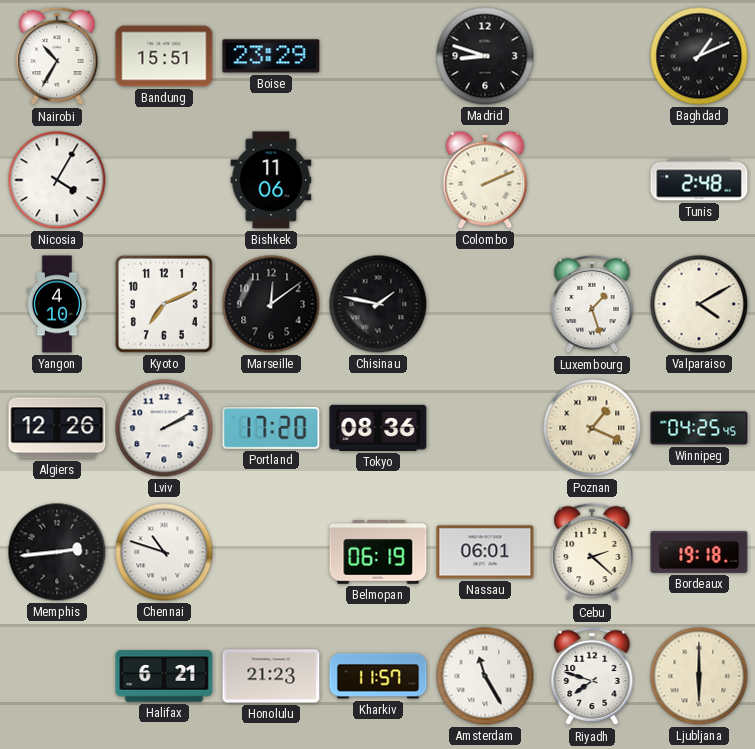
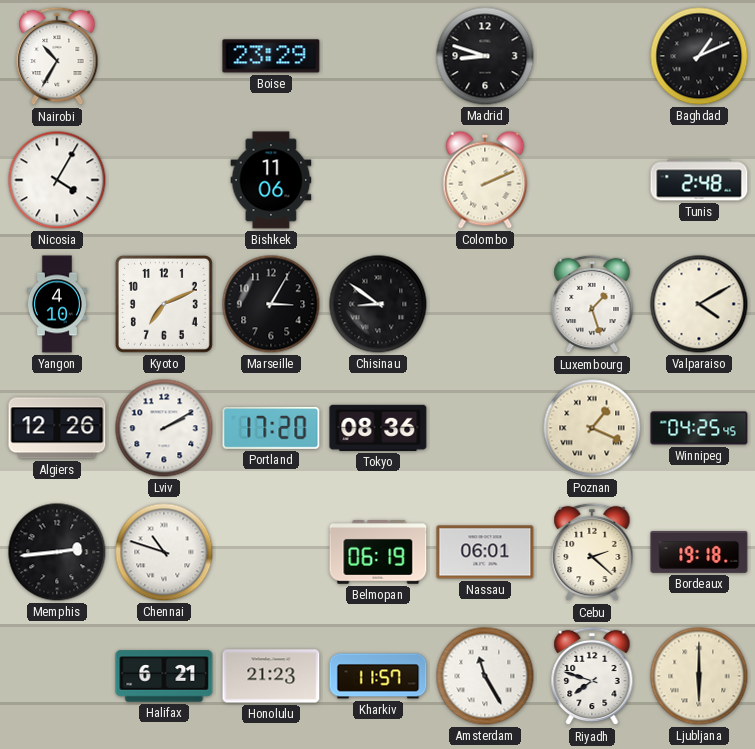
Bandung: 15:51 -> none
Marseille: 12:09 -> 3:05
Chisinau: 1:47 -> 8:51
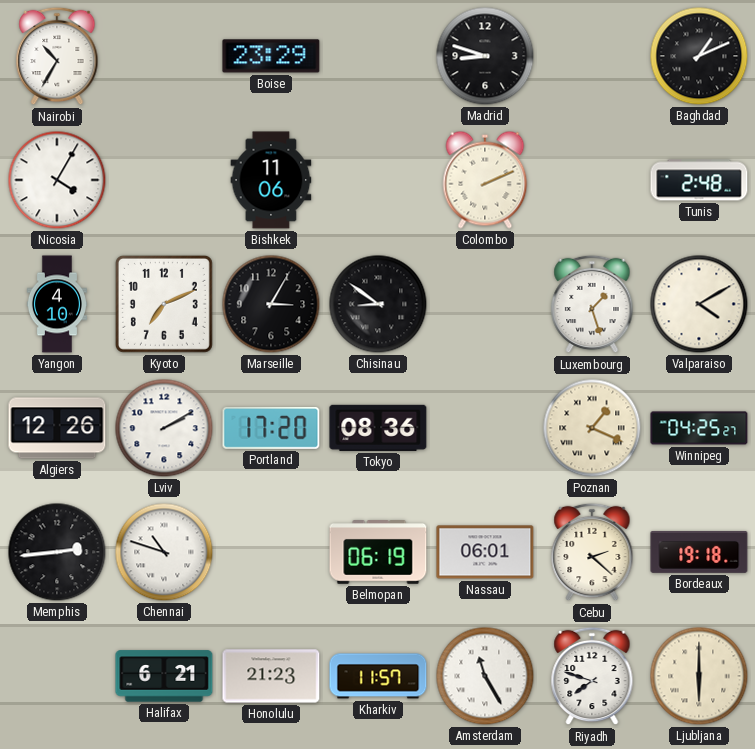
Winnipeg: 04:25:45 -> 04:25:27
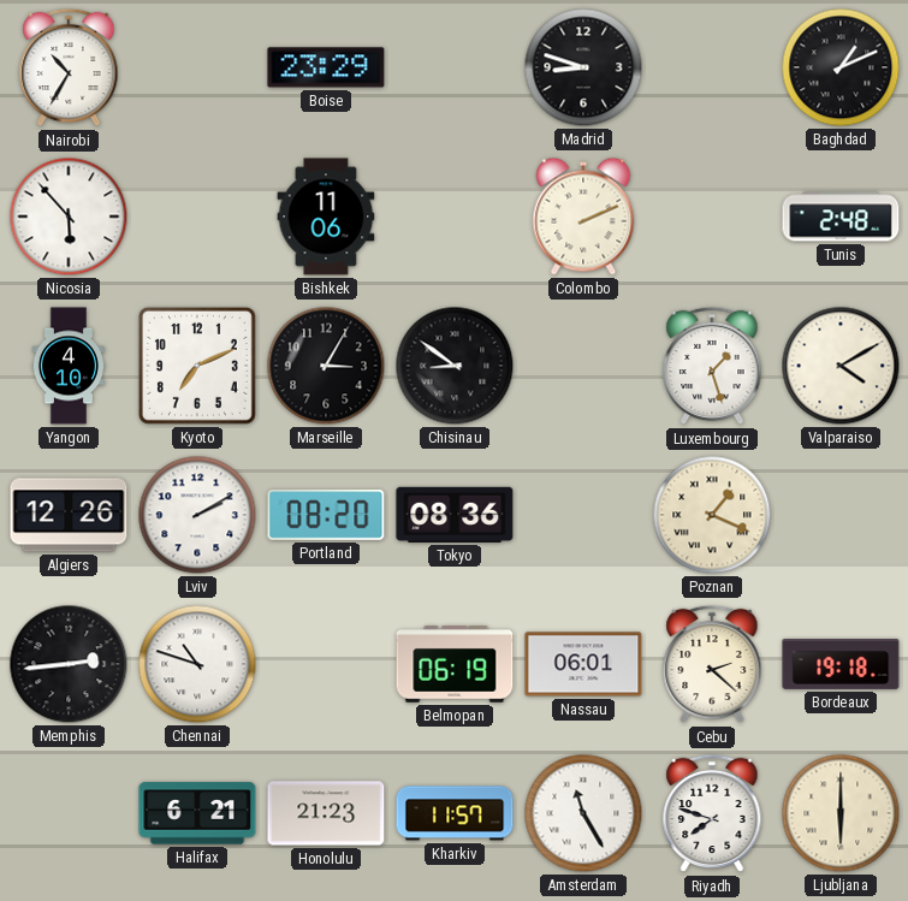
Nicosia: 4:05 -> 5:53
Portland: 17:20 -> 08:20
Winnipeg: 04:25 -> none
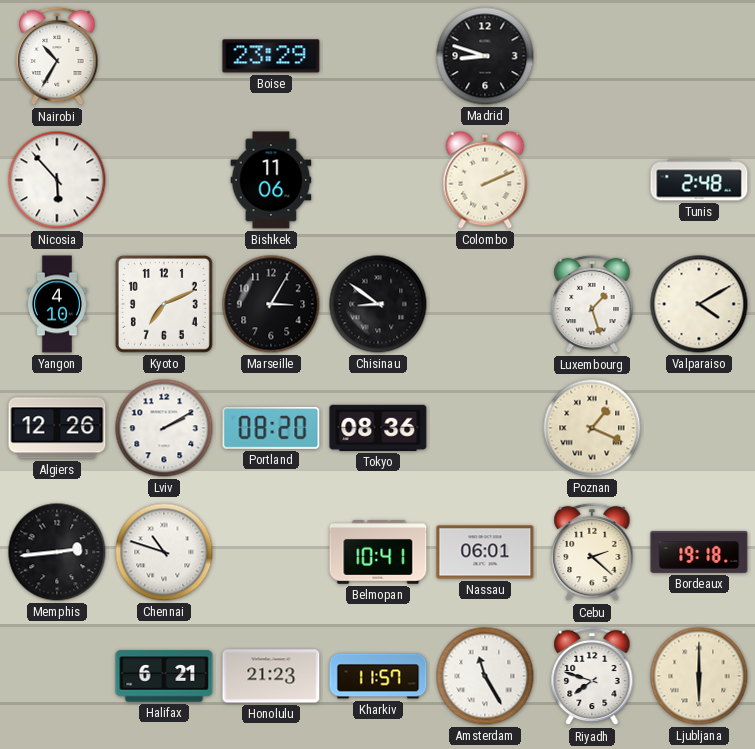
Baghdad: 1:11 -> none
Belmopan: 06:19 -> 10:41
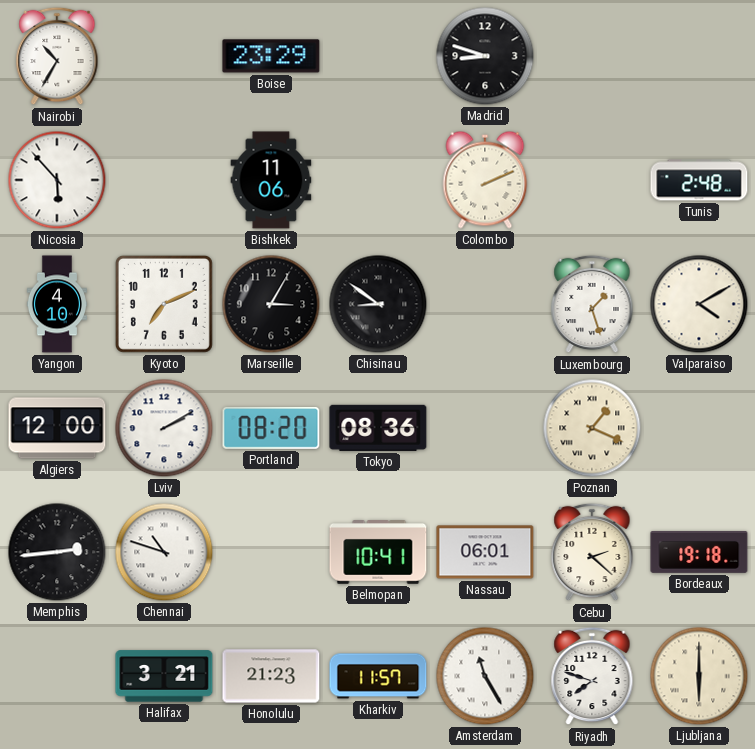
Algiers: 12:26 -> 12:00
Halifax: 6:21 -> 3:21
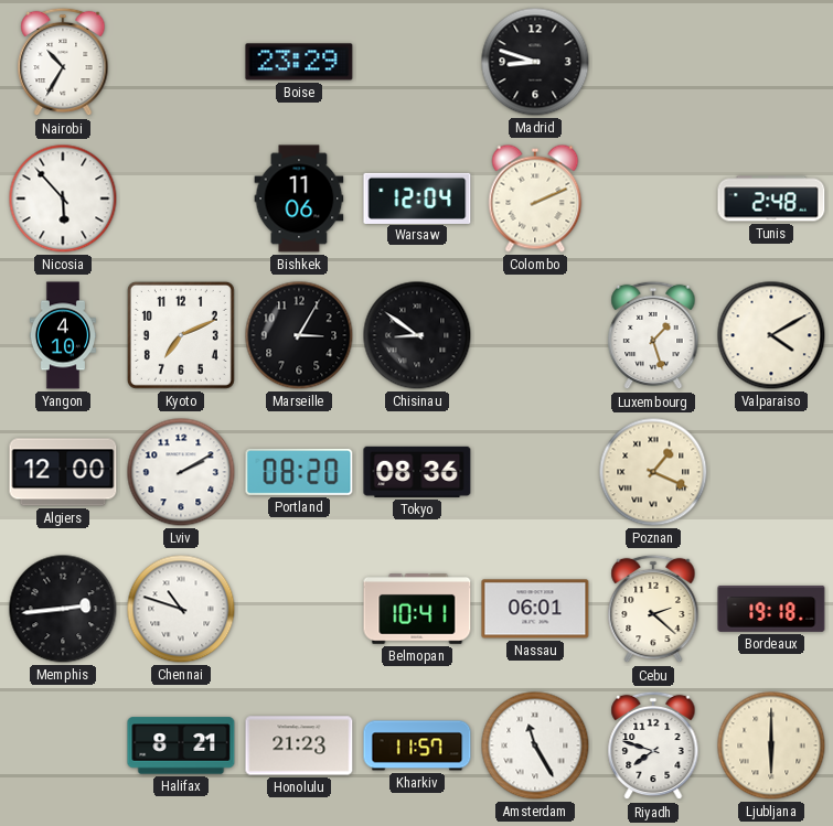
Warsaw: none -> 12:04
Halifax: 3:21 -> 8:21
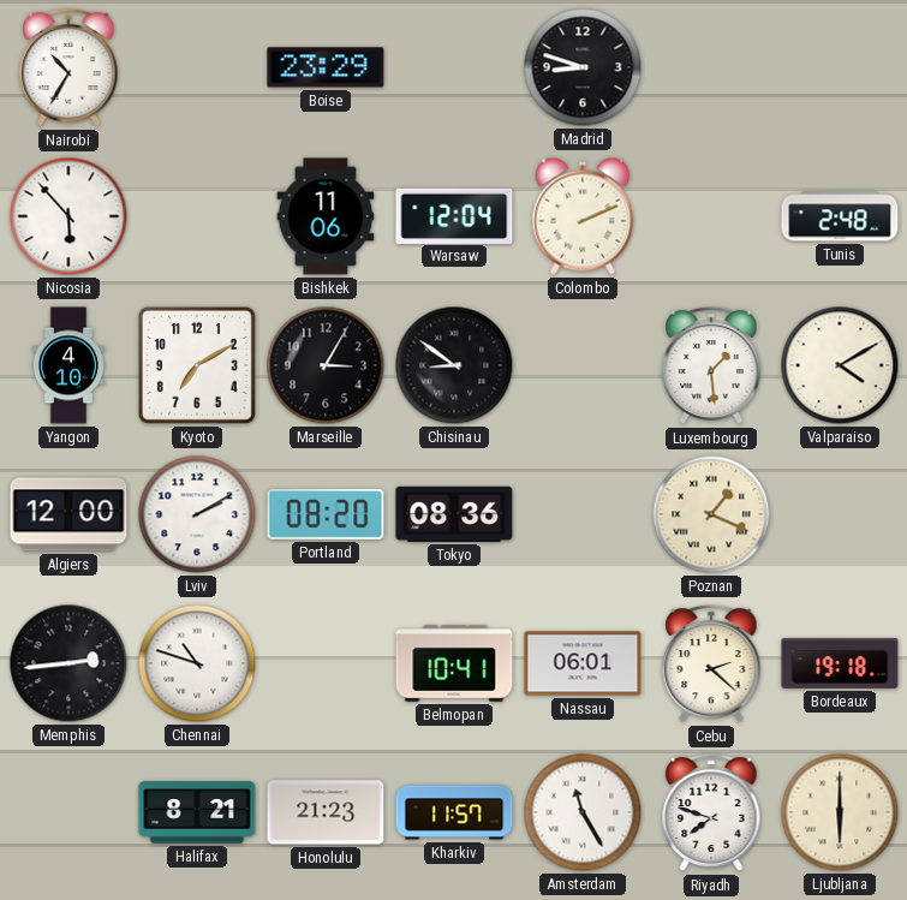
Kyoto: 7:11 -> 7:10
Luxembourg: 1:27 -> 1:29
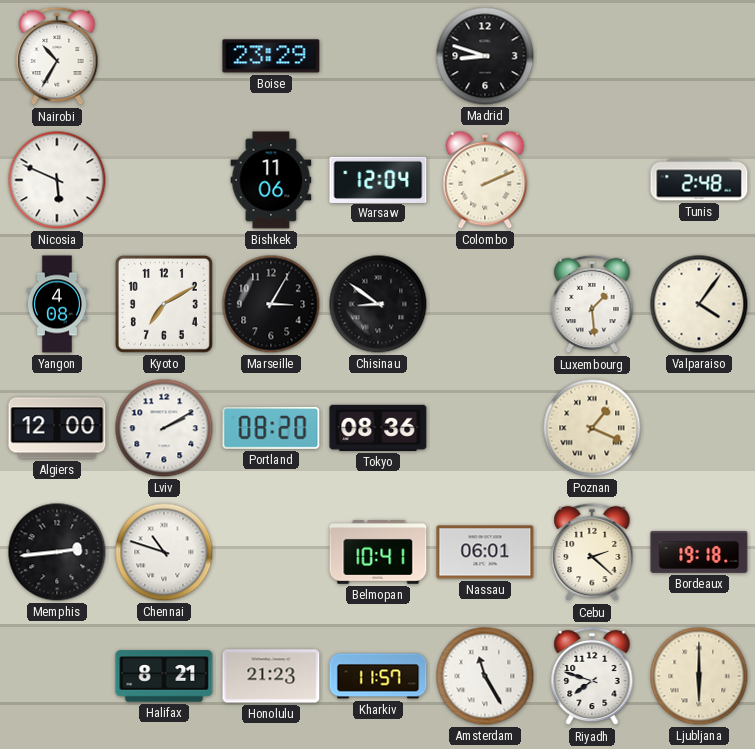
Nicosia: 5:53 -> 5:49
Yangon: 4:10 -> 4:08
Valparaiso: 4:10 -> 4:06
